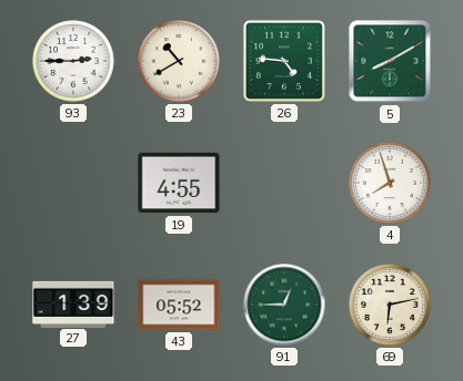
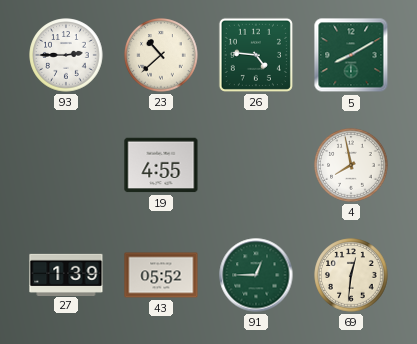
23: 10:40 -> 10:38
4: 7:57 -> 7:58
69: 6:13 -> 12:31
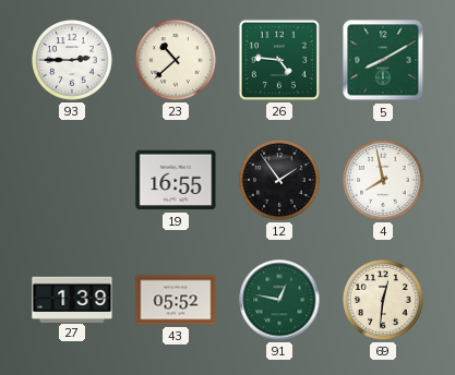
19: 4:55 -> 16:55
12: none -> 1:54
91: 12:45 -> 12:47
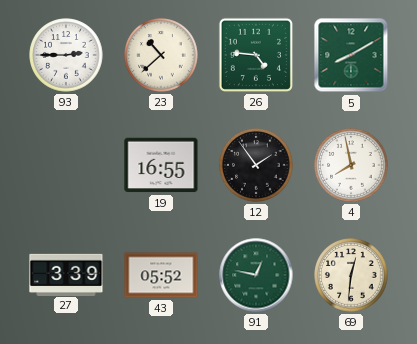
27: 1:39 -> 3:39
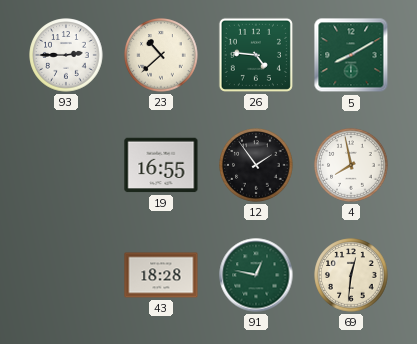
27: 3:39 -> none
43: 05:52 -> 18:28
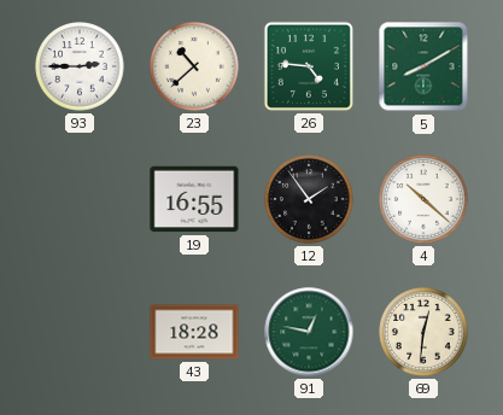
4: 7:58 -> 10:22
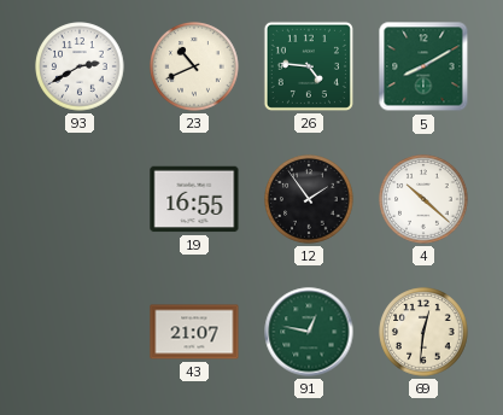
93: 2:45 -> 2:40
23: 10:38 -> 10:41
43: 18:28 -> 21:07
